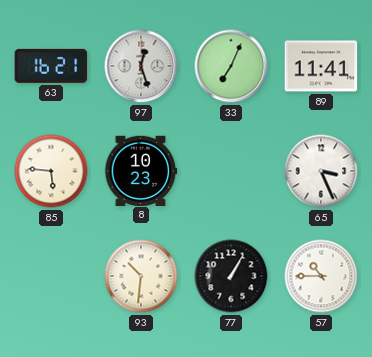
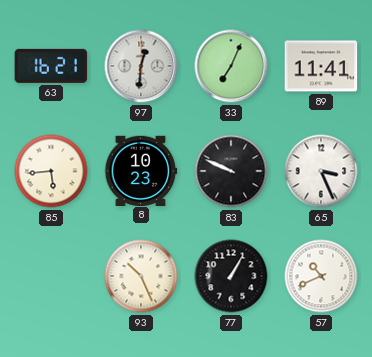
97: 12:27 -> 12:31
85: 5:46 -> 5:44
83: none -> 9:49
93: 10:31 -> 10:26
57: 10:45 -> 10:41
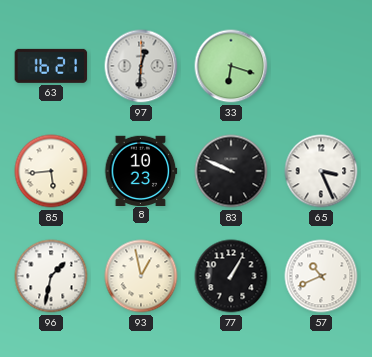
33: 7:04 -> 6:18
89: 11:41 -> none
96: none -> 1:32
93: 10:26 -> 12:58
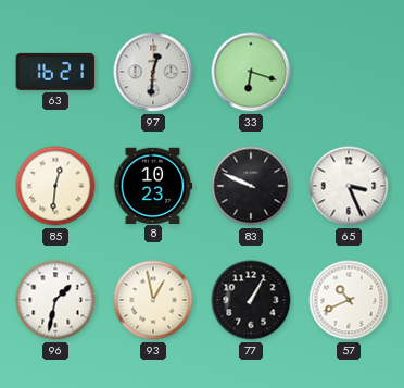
85: 5:44 -> 12:31
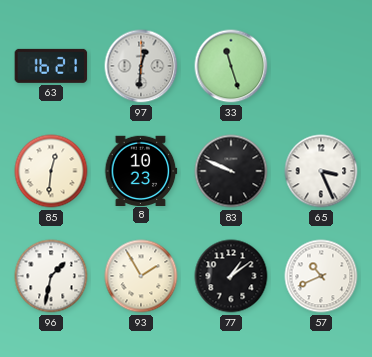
33: 6:18 -> 11:27
93: 12:58 -> 1:55
77: 1:05 -> 1:09
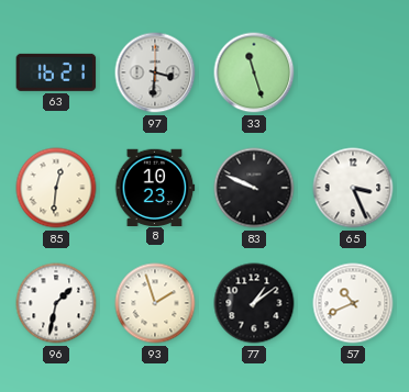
97: 12:31 -> 3:31
93: 1:55 -> 1:57
